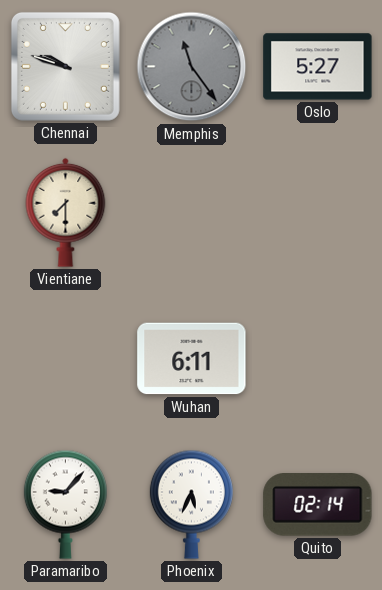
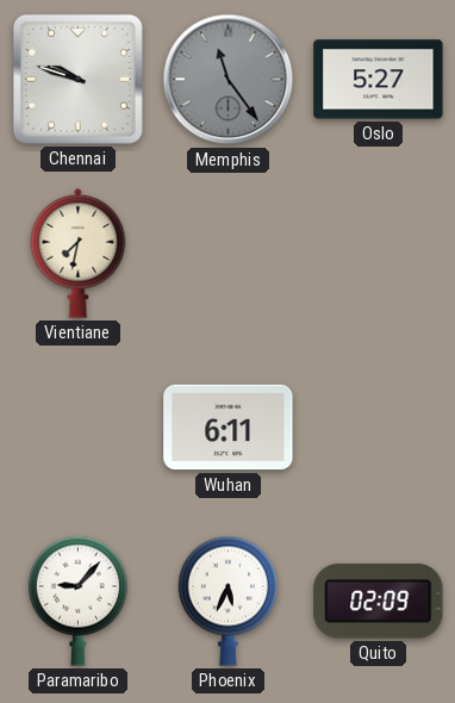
Vientiane: 7:30 -> 7:32
Quito: 02:14 -> 02:09
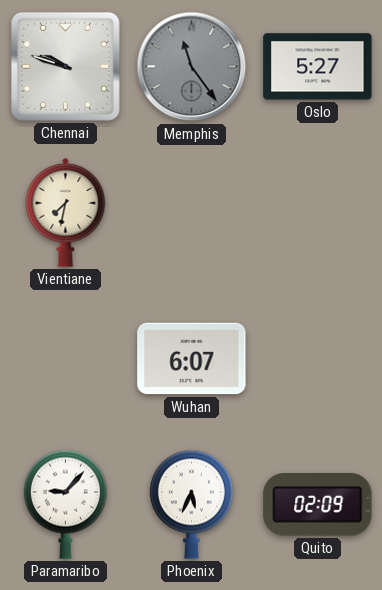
Wuhan: 6:11 -> 6:07
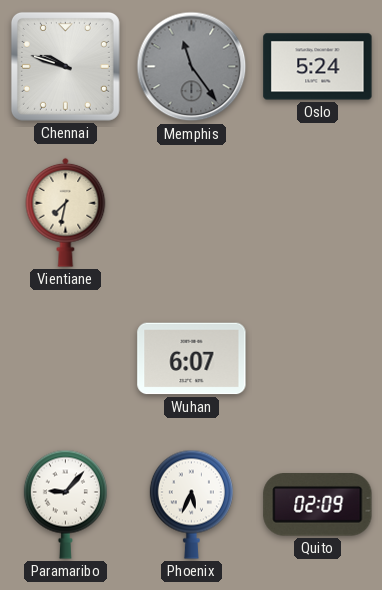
Oslo: 5:27 -> 5:24
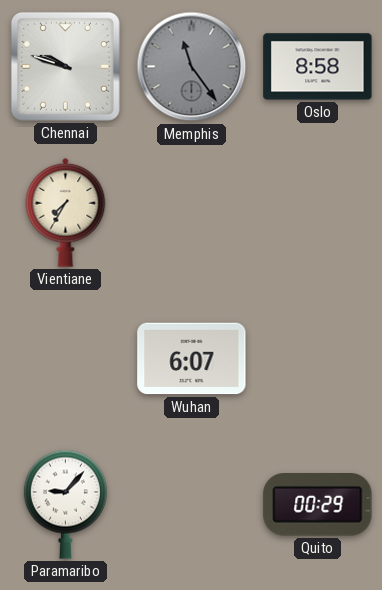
Oslo: 5:24 -> 8:58
Vientiane: 7:32 -> 7:35
Phoenix: 5:34 -> none
Quito: 02:09 -> 00:29
